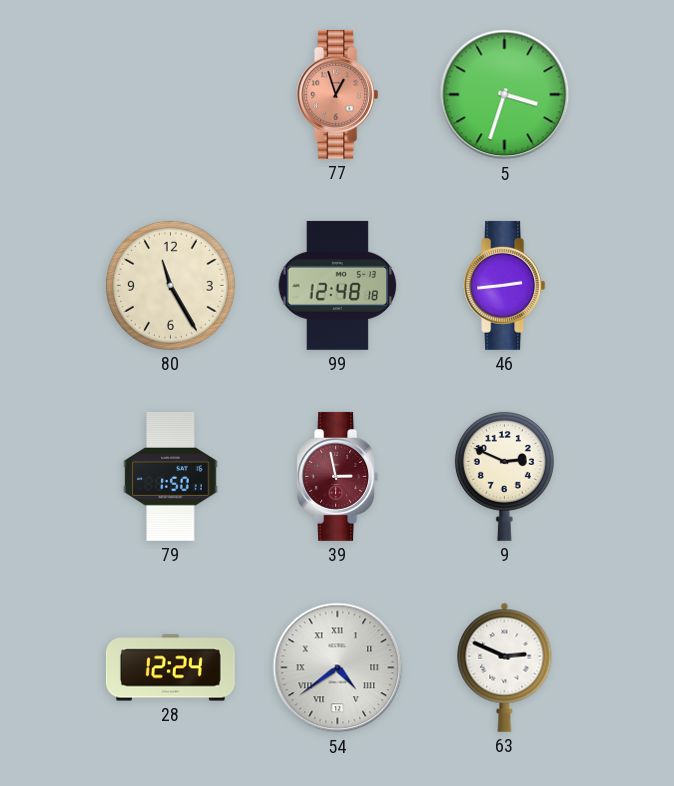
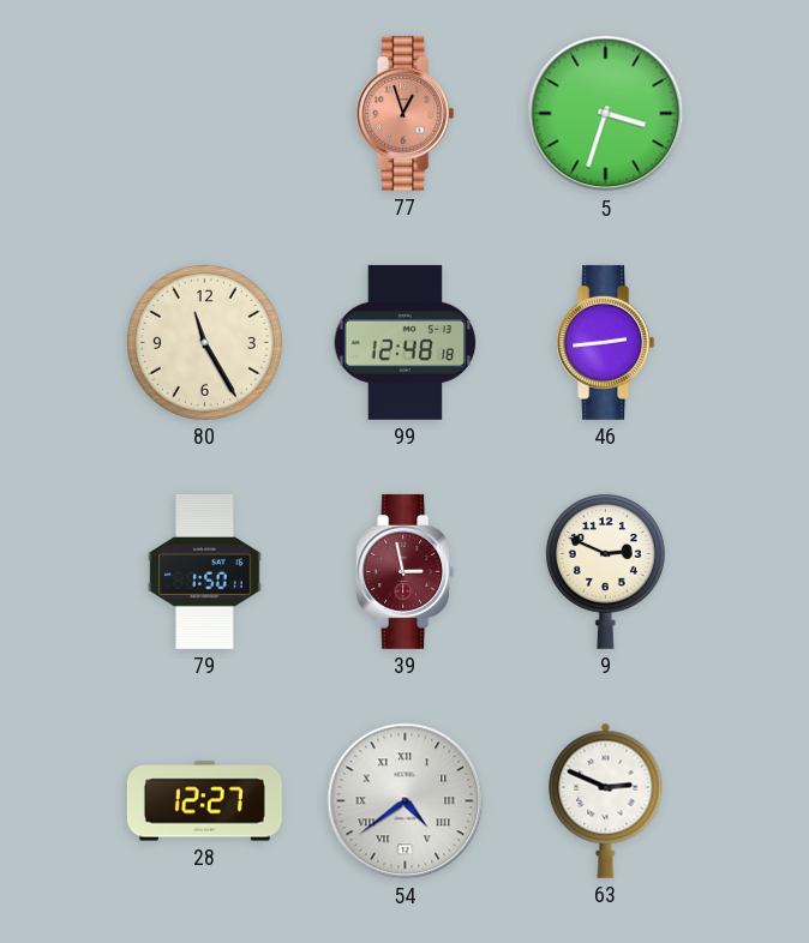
28: 12:24 -> 12:27
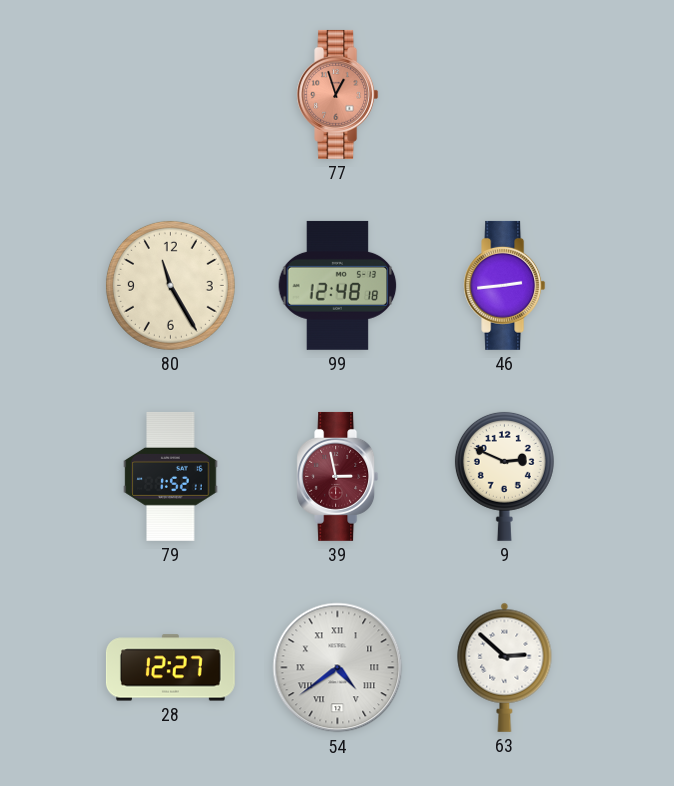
5: 3:33 -> none
79: 1:50 -> 1:52
63: 2:49 -> 2:52
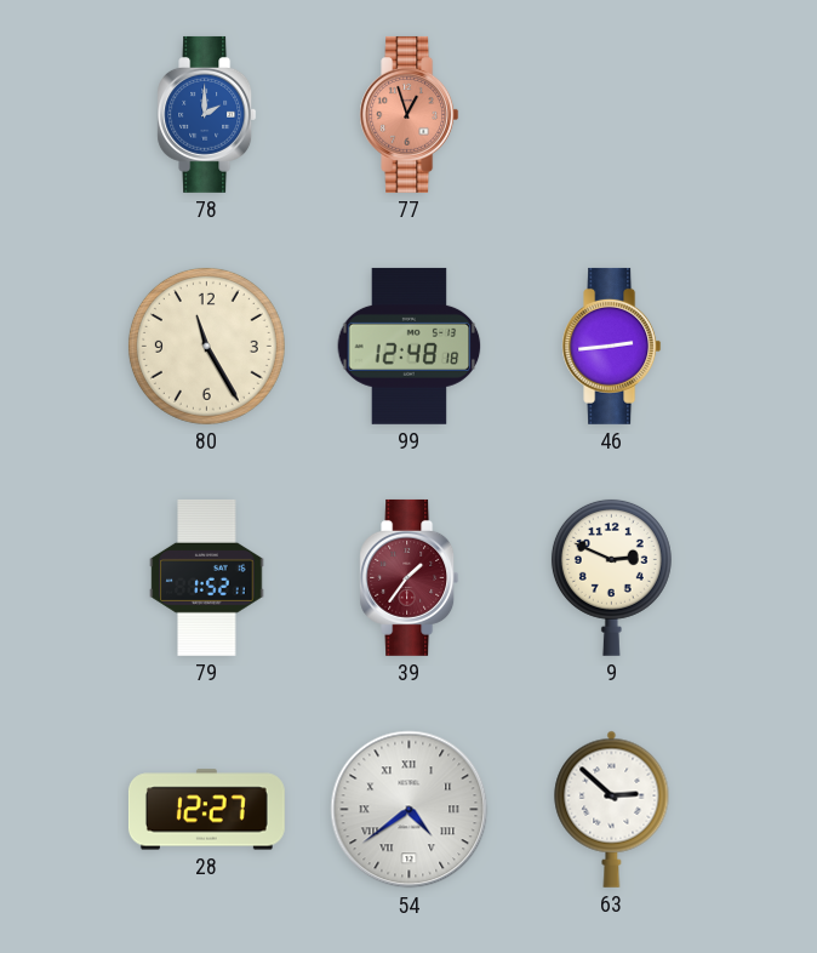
78: none -> 2:00
39: 2:58 -> 1:36
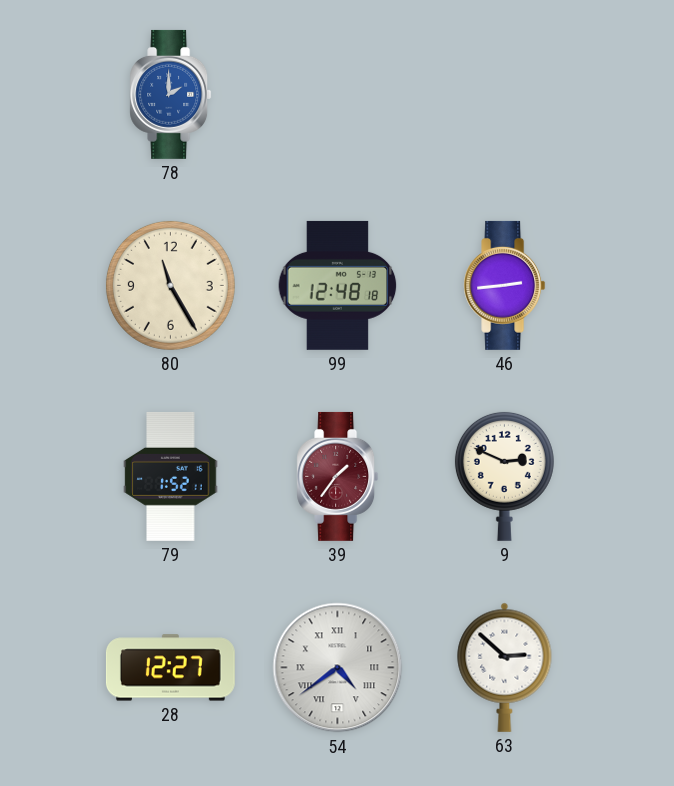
77: 12:57 -> none
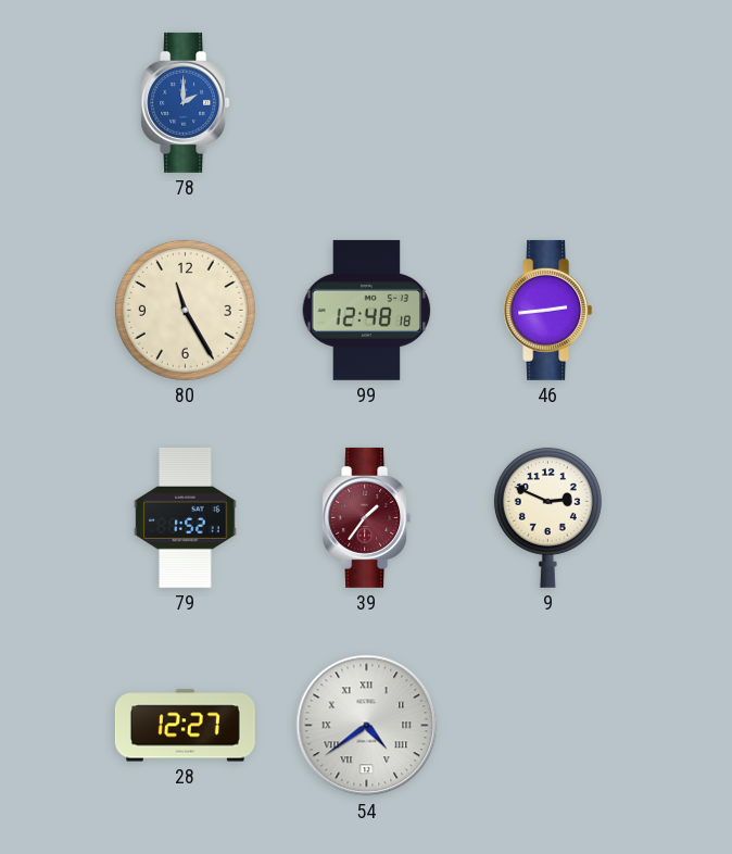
63: 2:52 -> none
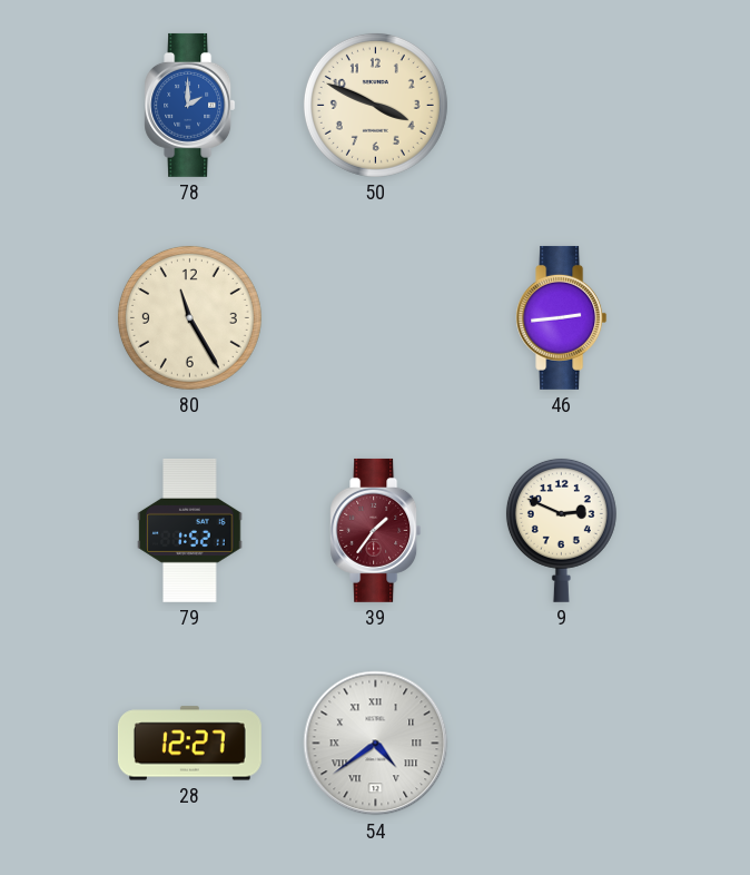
50: none -> 3:49
99: 12:48 -> none
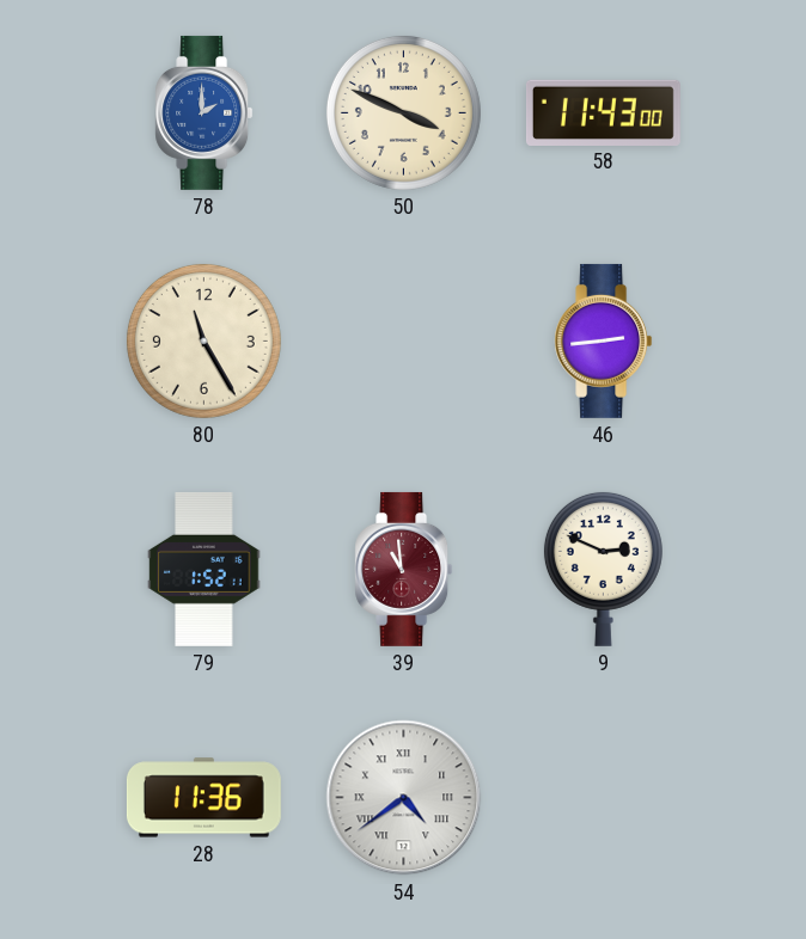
58: none -> 11:43
39: 1:36 -> 10:59
28: 12:27 -> 11:36
